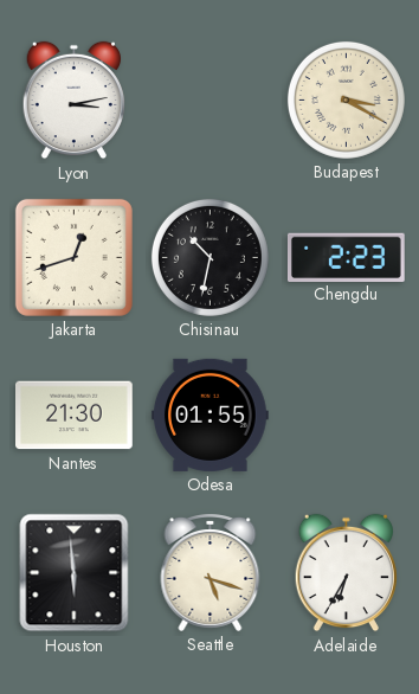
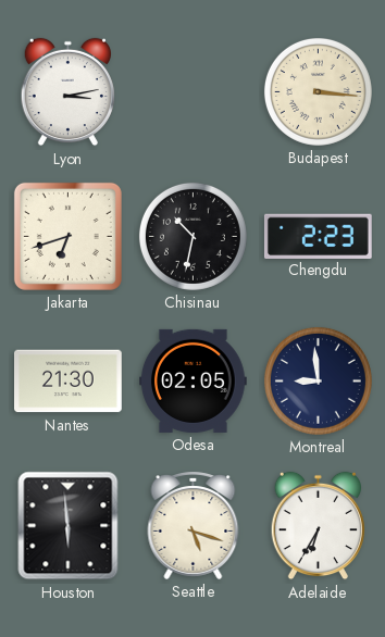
Budapest: 3:20 -> 3:16
Jakarta: 12:42 -> 6:42
Odesa: 01:55 -> 02:05
Montreal: none -> 8:59
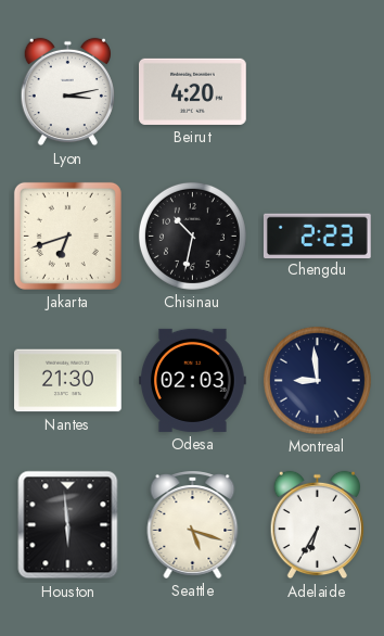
Beirut: none -> 4:20
Budapest: 3:16 -> none
Odesa: 02:05 -> 02:03
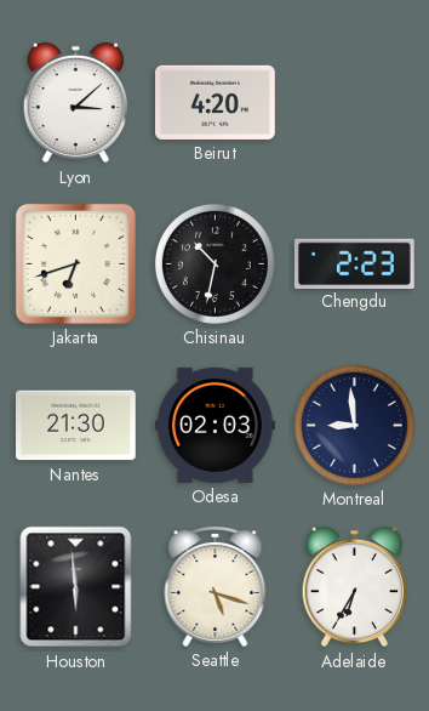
Lyon: 3:13 -> 3:08
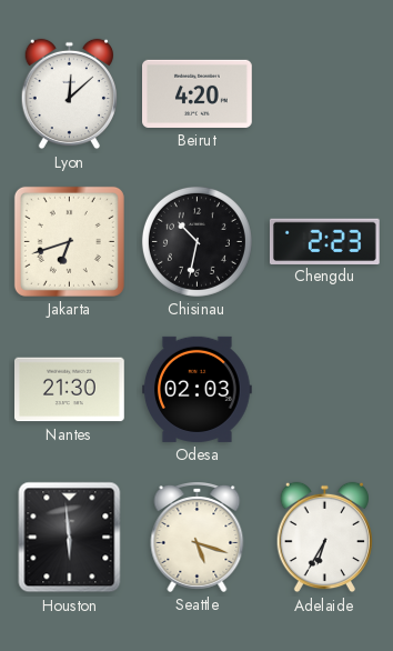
Lyon: 3:08 -> 12:08
Montreal: 8:59 -> none
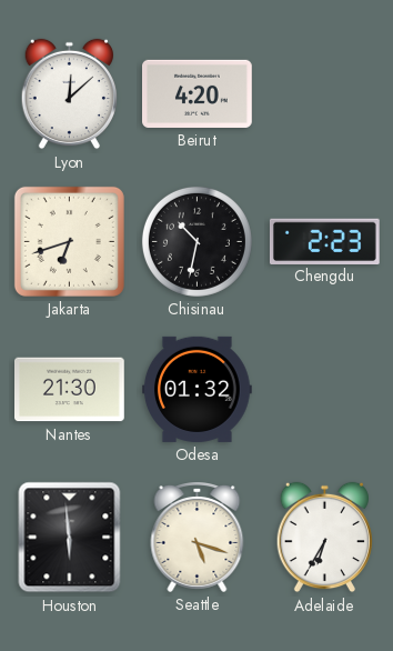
Odesa: 02:03 -> 01:32
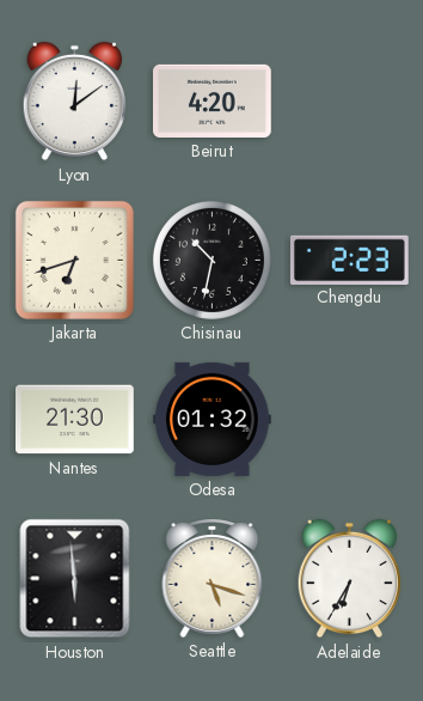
Lyon: 12:08 -> 12:09
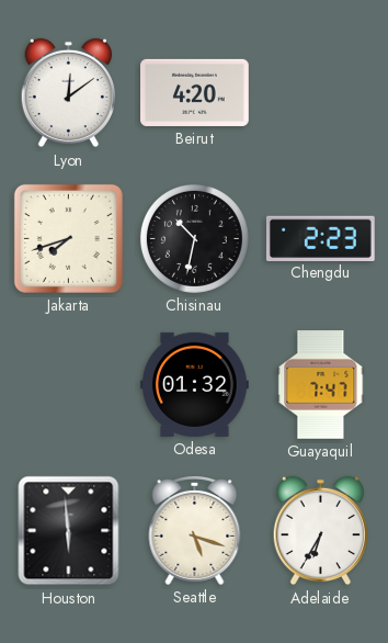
Jakarta: 6:42 -> 7:42
Nantes: 21:30 -> none
Guayaquil: none -> 7:47
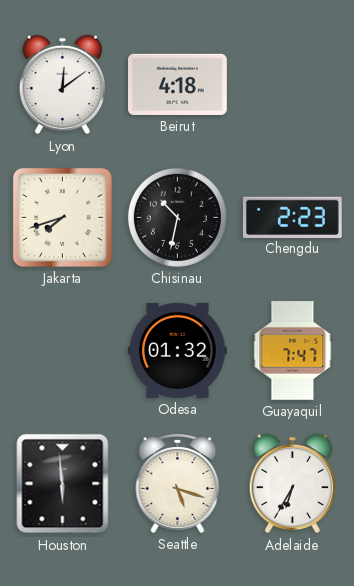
Beirut: 4:20 -> 4:18
